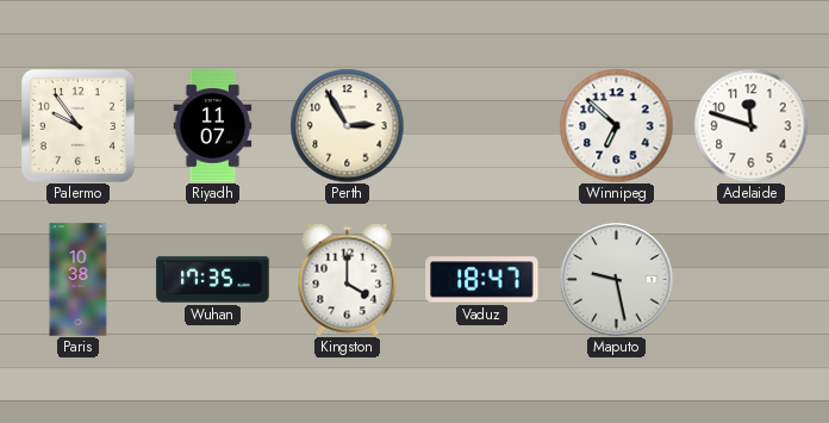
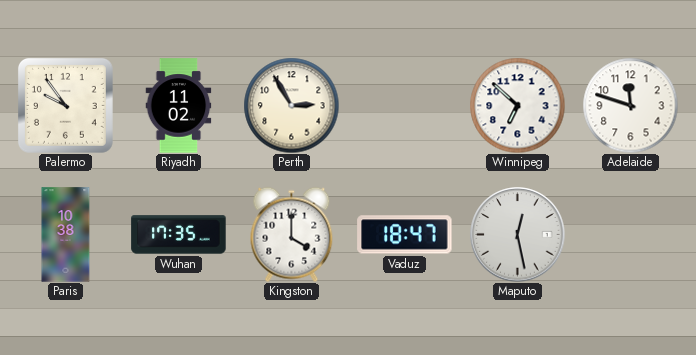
Riyadh: 11:07 -> 11:02
Maputo: 9:28 -> 12:28
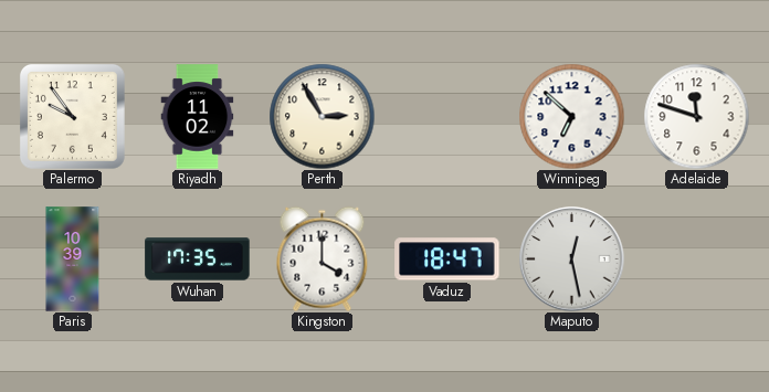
Paris: 10:38 -> 10:39
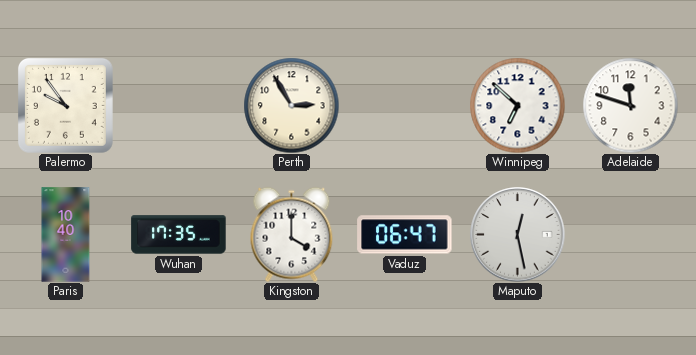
Riyadh: 11:02 -> none
Paris: 10:39 -> 10:40
Vaduz: 18:47 -> 06:47
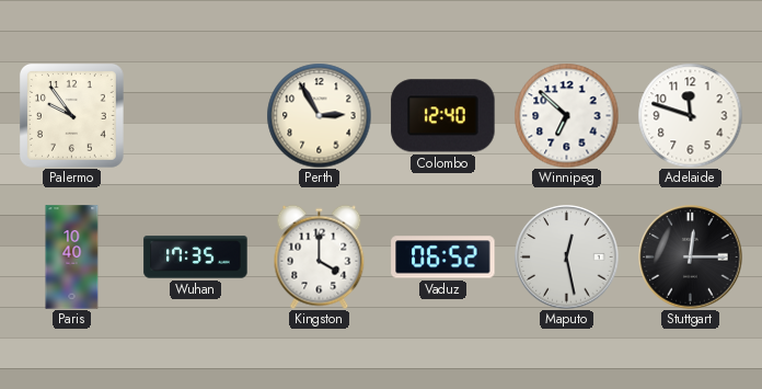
Colombo: none -> 12:40
Vaduz: 06:47 -> 06:52
Stuttgart: none -> 12:15
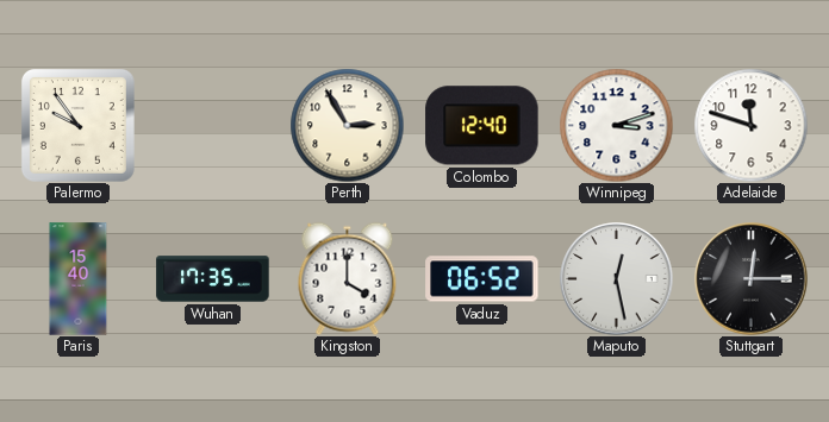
Winnipeg: 6:52 -> 3:12
Paris: 10:40 -> 15:40
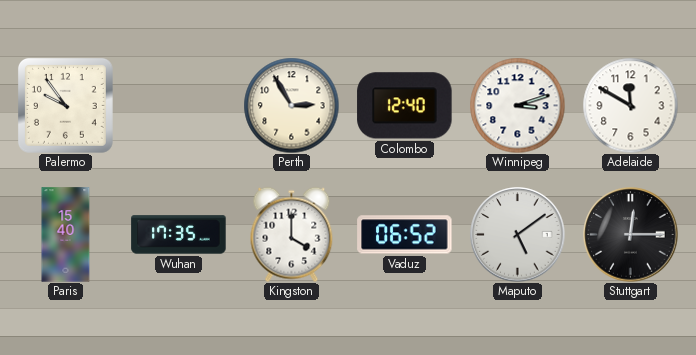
Adelaide: 11:48 -> 11:50
Maputo: 12:28 -> 5:09
